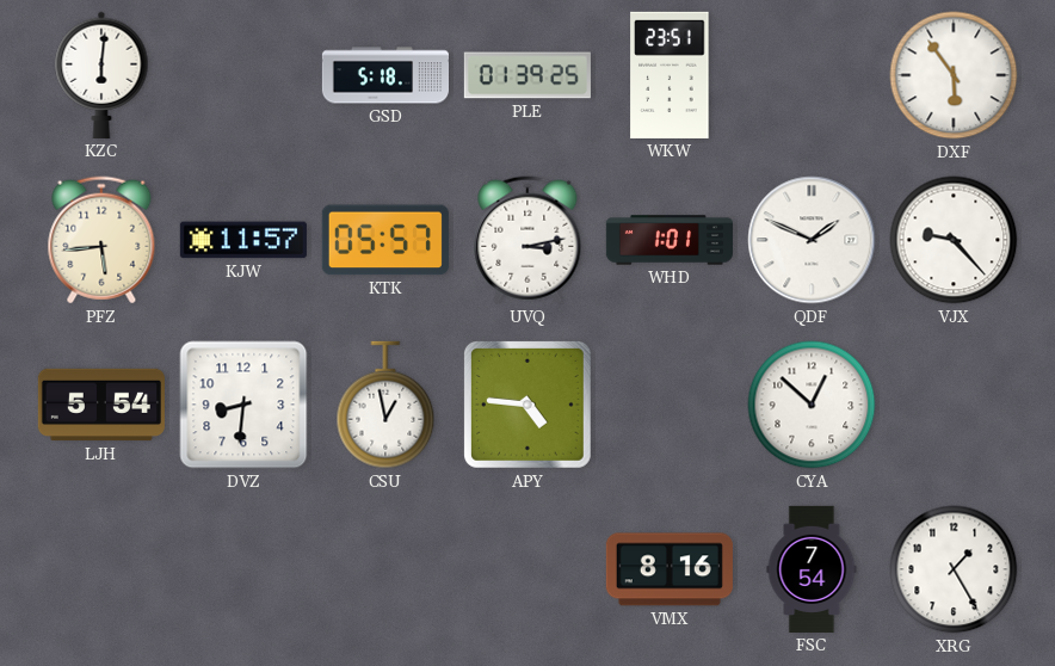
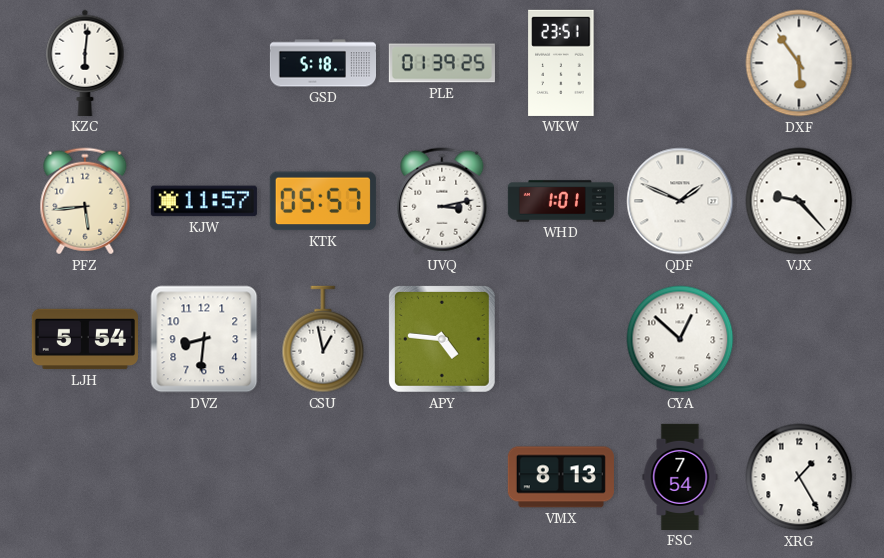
VMX: 8:16 -> 8:13
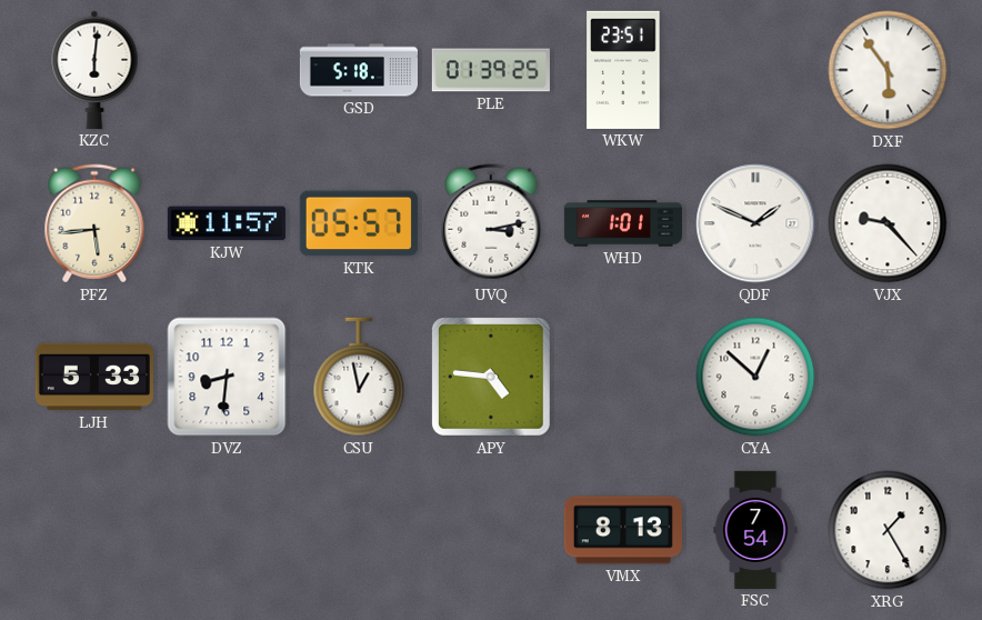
LJH: 5:54 -> 5:33
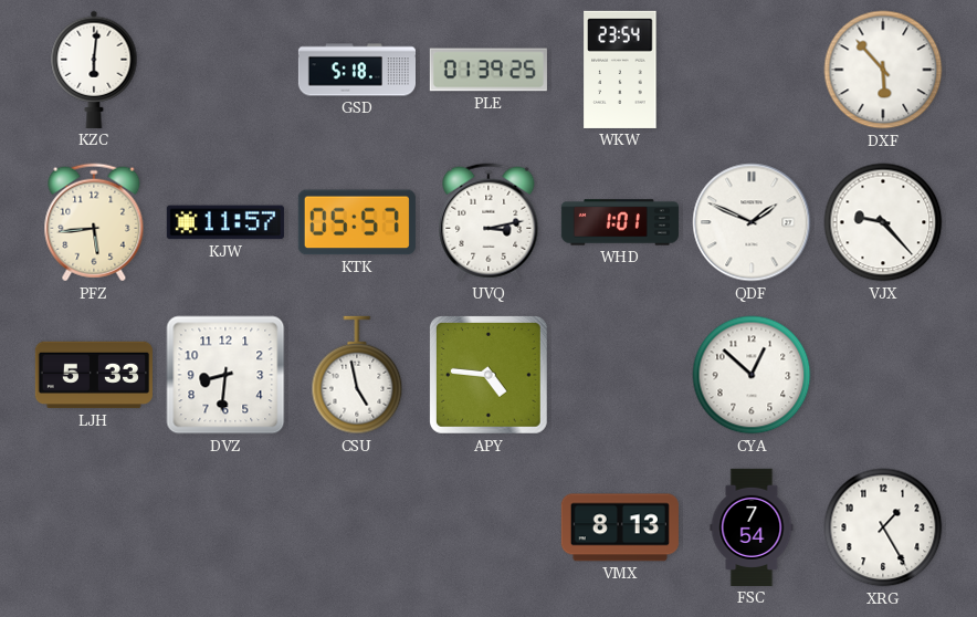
WKW: 23:51 -> 23:54
DXF: 5:54 -> 5:53
CSU: 12:58 -> 4:58
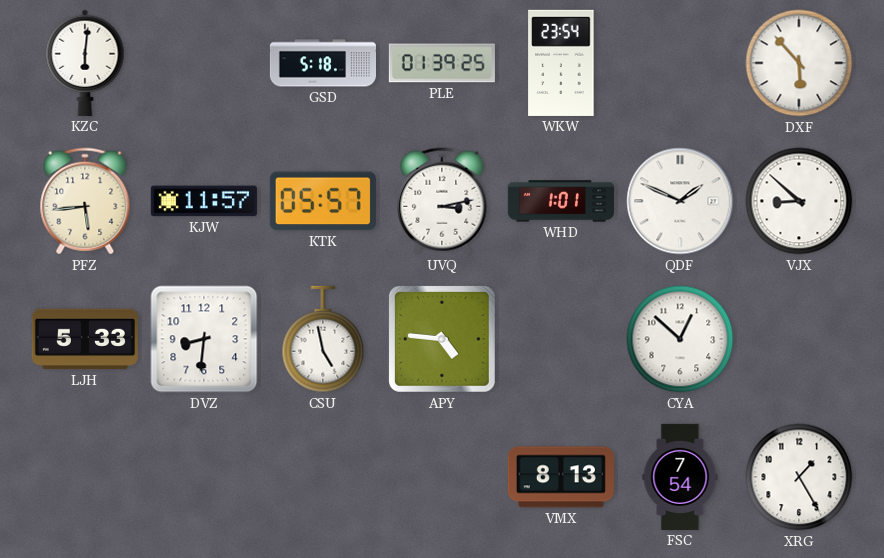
VJX: 9:23 -> 8:52
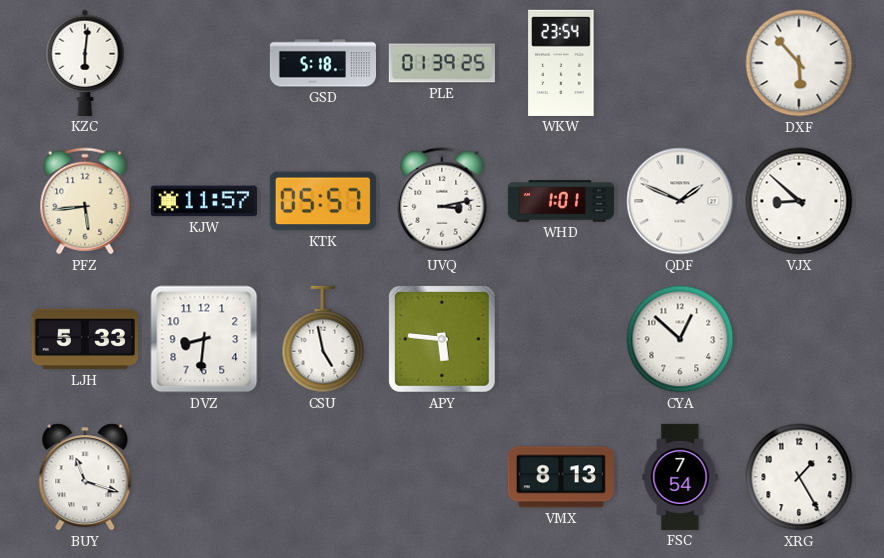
APY: 4:46 -> 5:46
BUY: none -> 11:18
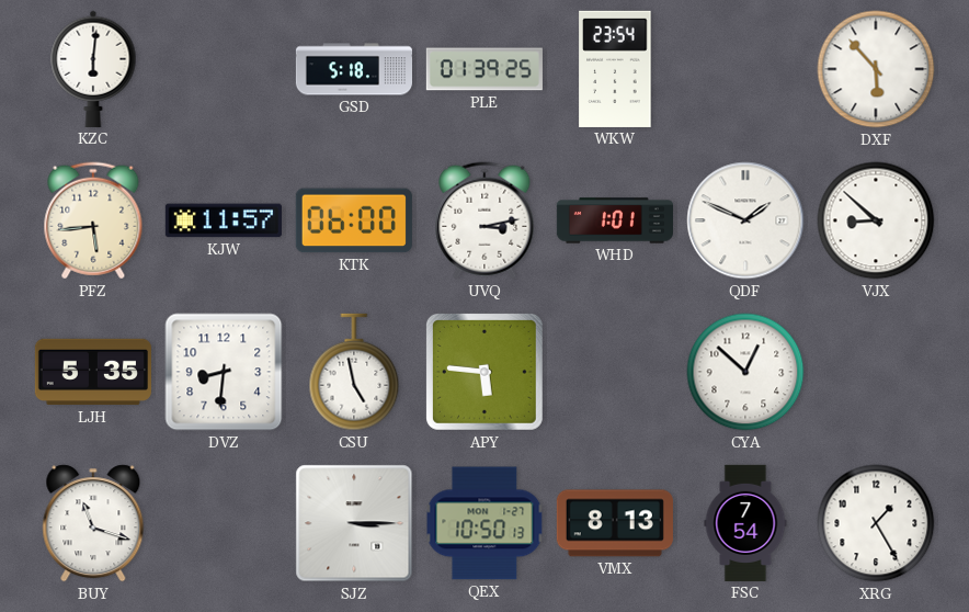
KTK: 05:57 -> 06:00
LJH: 5:33 -> 5:35
SJZ: none -> 3:15
QEX: none -> 10:50
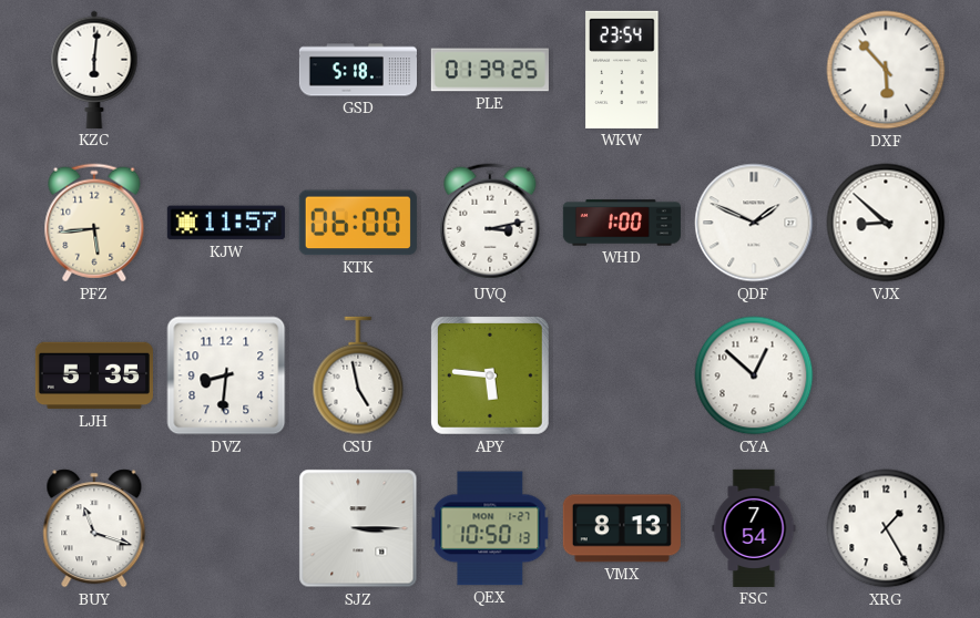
WHD: 1:01 -> 1:00
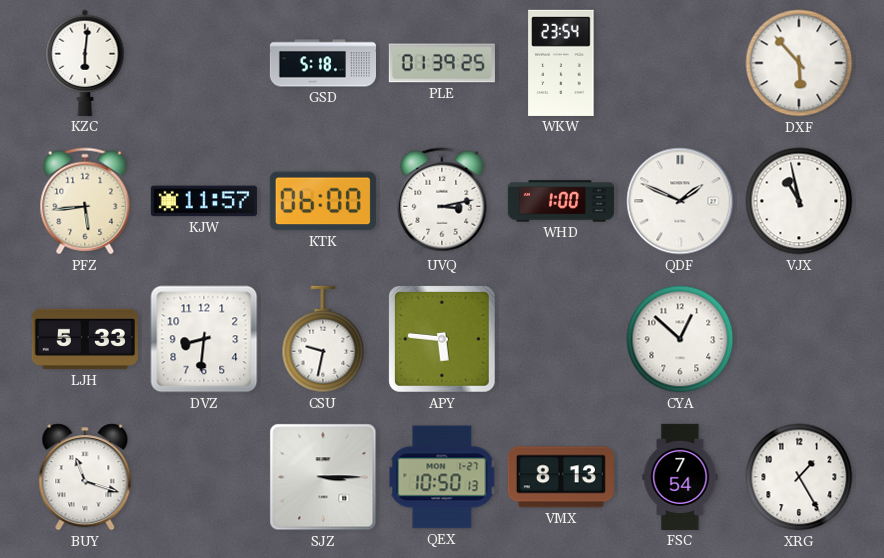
VJX: 8:52 -> 10:58
LJH: 5:35 -> 5:33
CSU: 4:58 -> 9:32
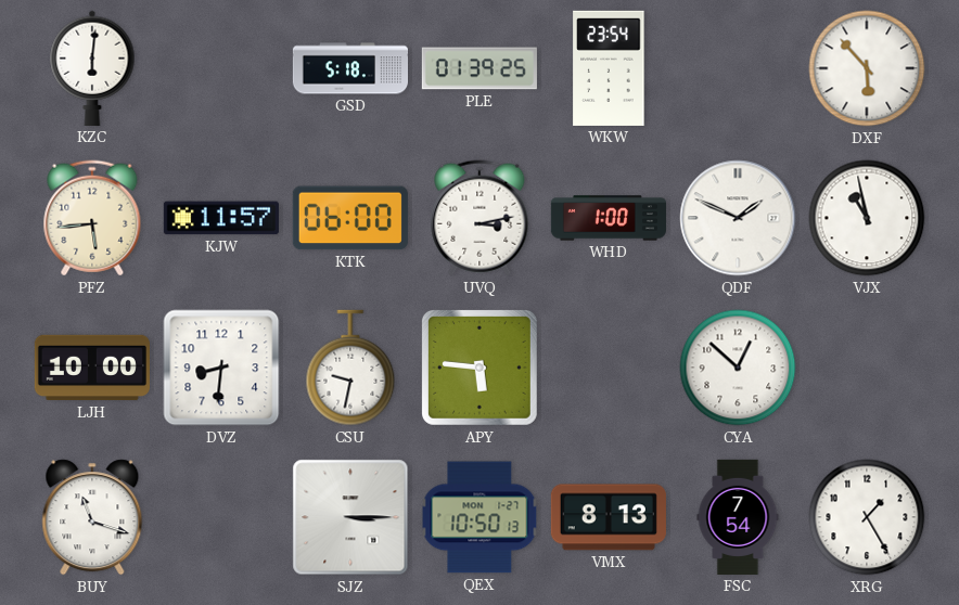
LJH: 5:33 -> 10:00
